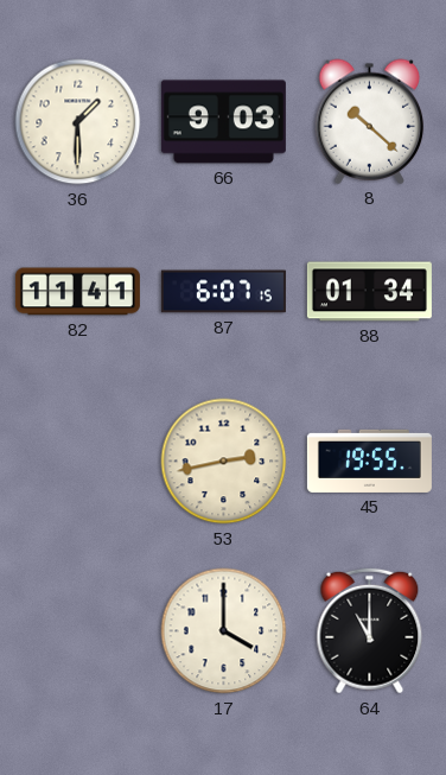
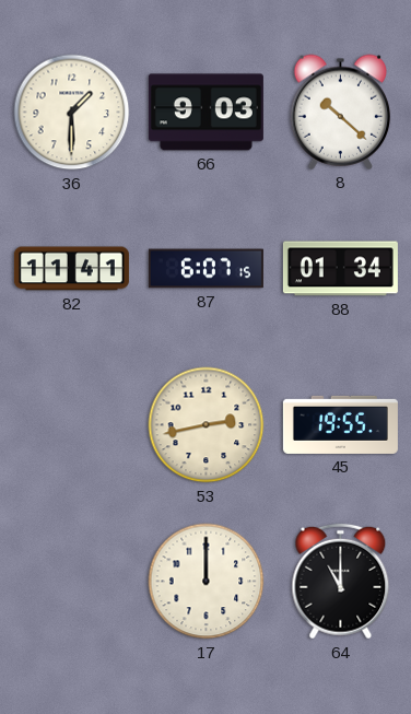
17: 4:00 -> 12:00
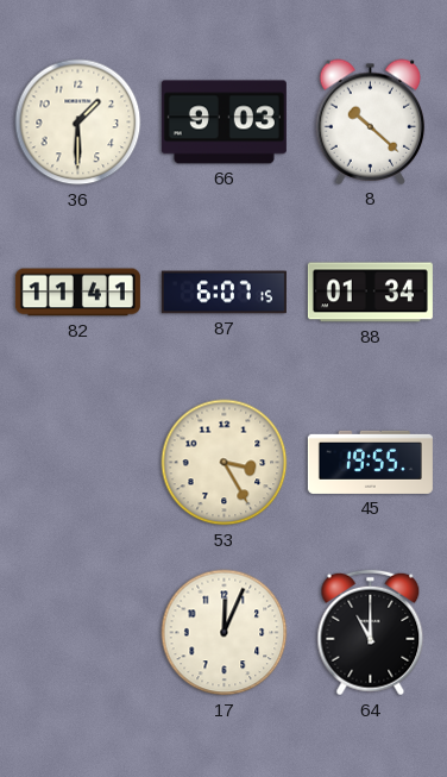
53: 2:43 -> 3:25
17: 12:00 -> 12:04
